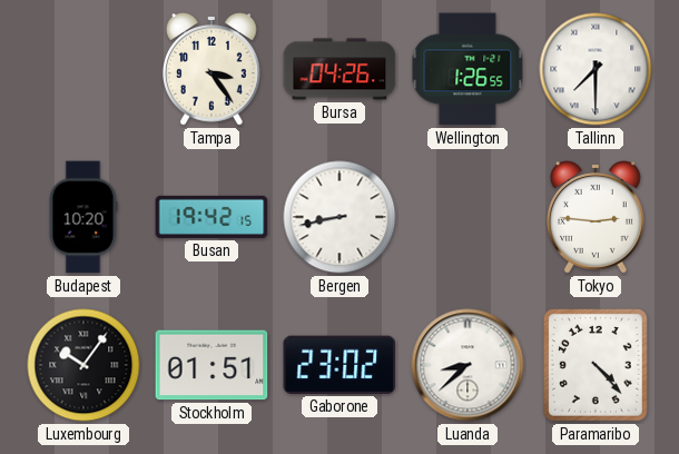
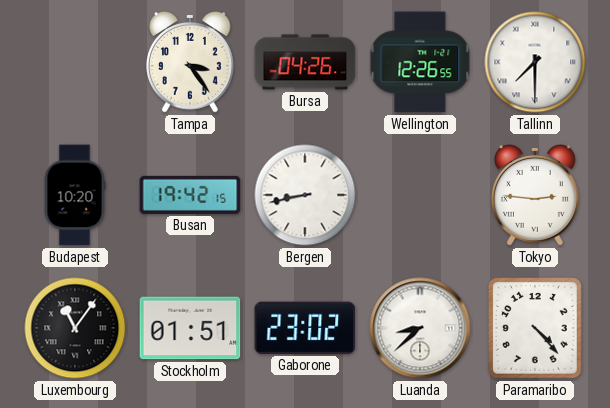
Wellington: 1:26 -> 12:26
Luxembourg: 10:06 -> 11:06
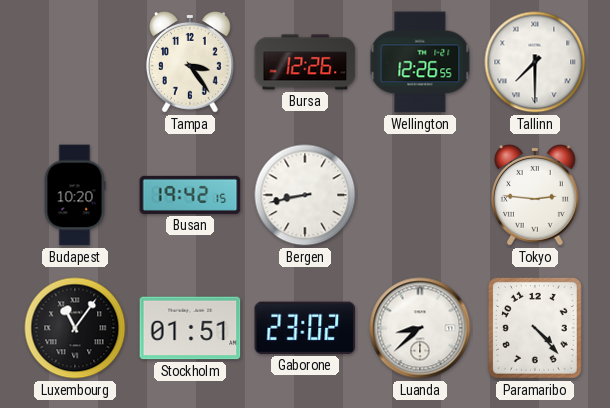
Bursa: 04:26 -> 12:26
